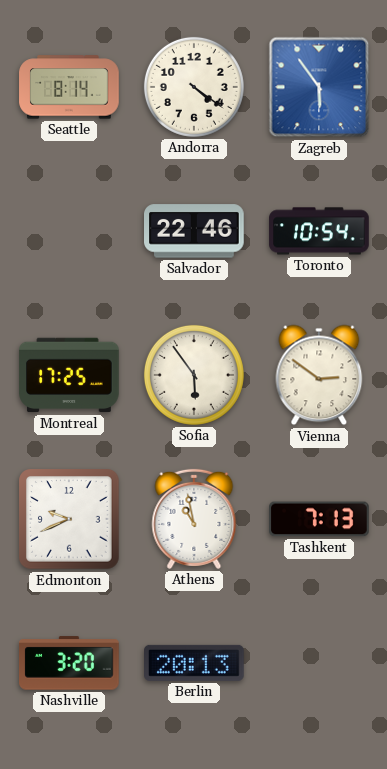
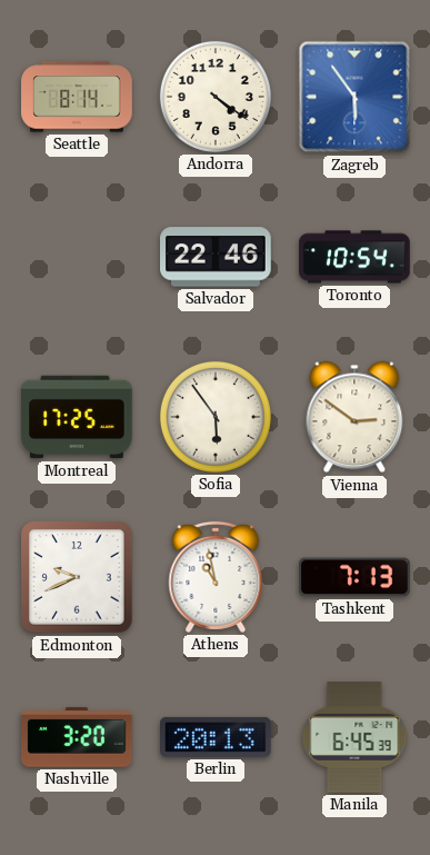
Manila: none -> 6:45
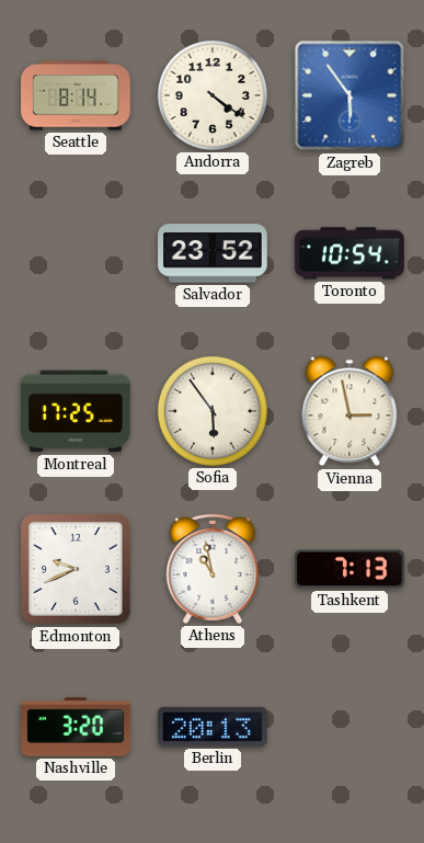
Salvador: 22:46 -> 23:52
Vienna: 2:51 -> 2:58
Manila: 6:45 -> none
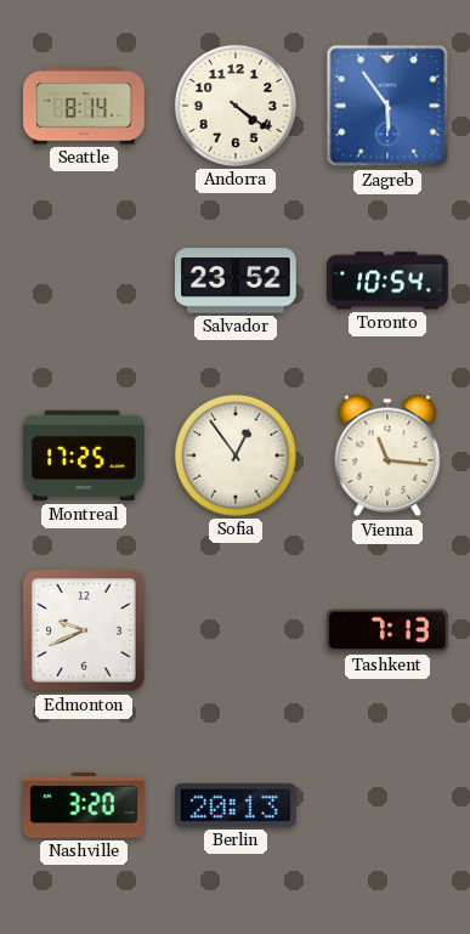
Sofia: 5:54 -> 12:54
Vienna: 2:58 -> 11:16
Athens: 10:58 -> none
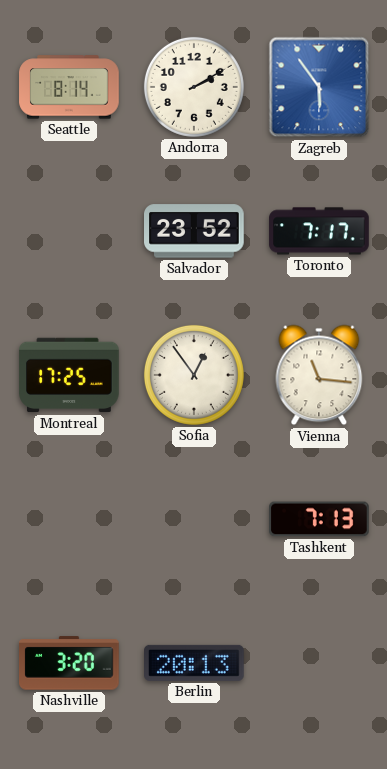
Andorra: 4:21 -> 2:10
Toronto: 10:54 -> 7:17
Edmonton: 9:41 -> none
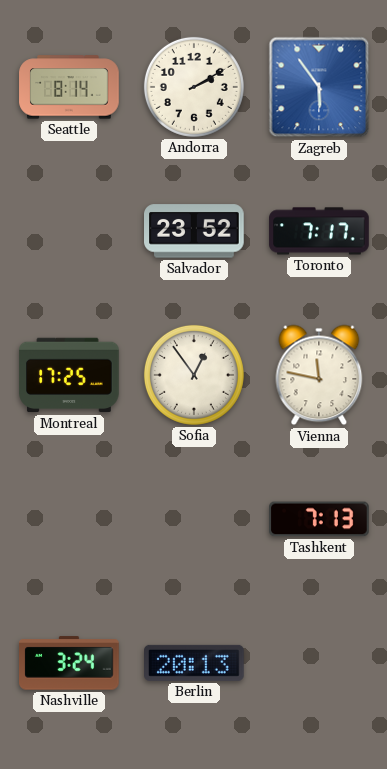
Vienna: 11:16 -> 11:47
Nashville: 3:20 -> 3:24
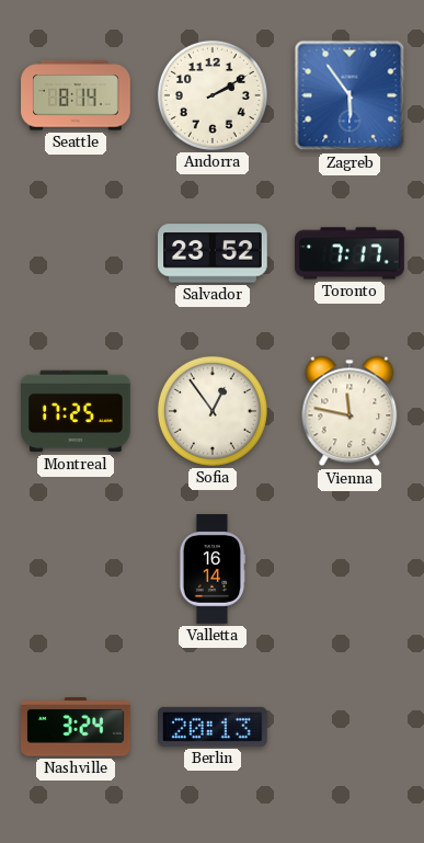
Valletta: none -> 16:14
Tashkent: 7:13 -> none
